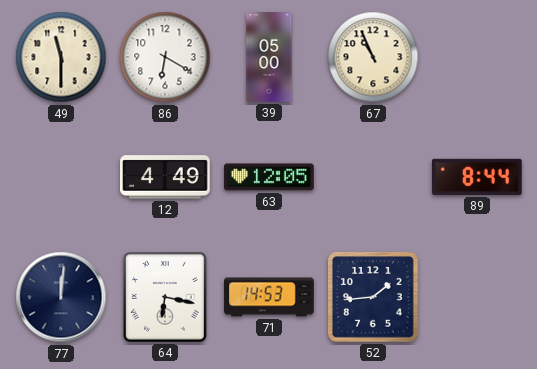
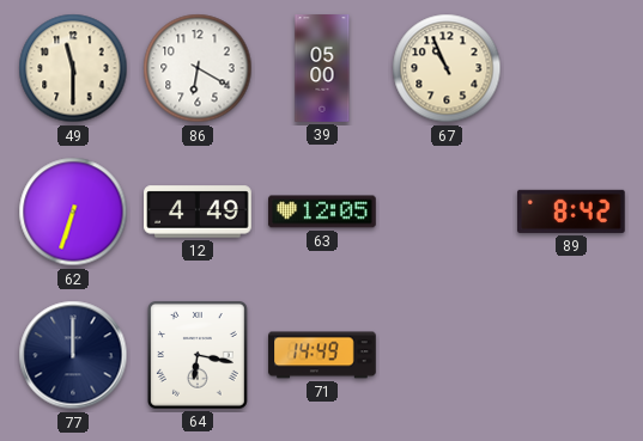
62: none -> 6:33
89: 8:44 -> 8:42
77: 12:01 -> 12:00
71: 14:53 -> 14:49
52: 1:44 -> none
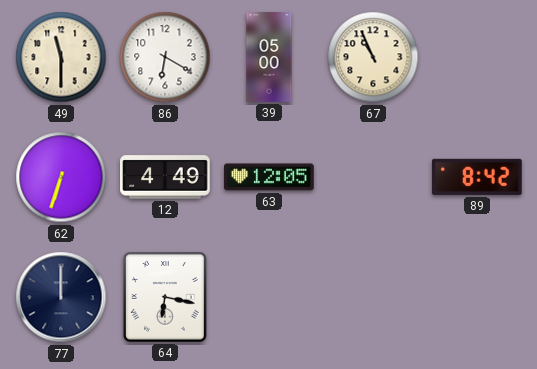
71: 14:49 -> none
